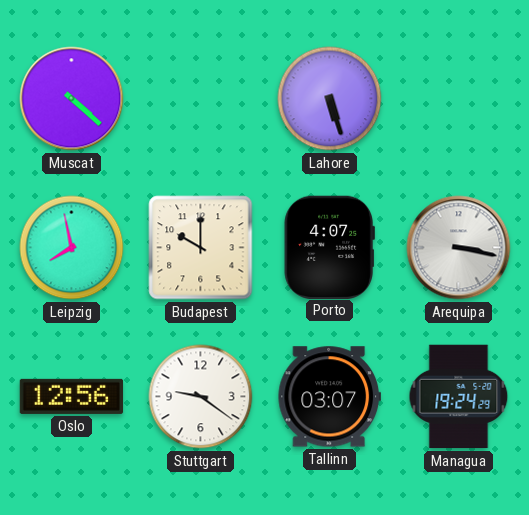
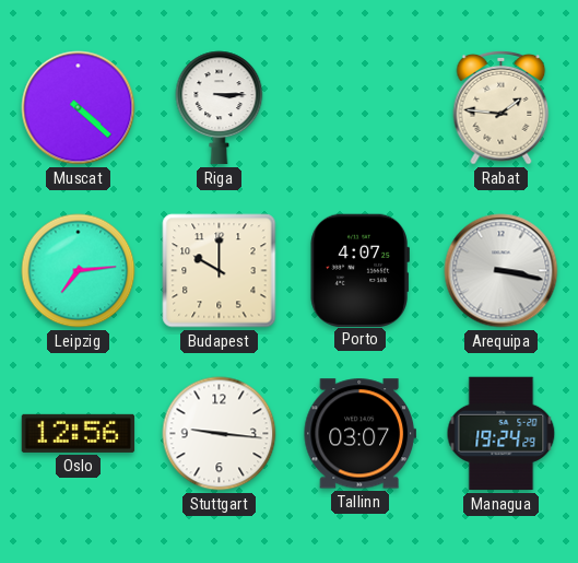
Riga: none -> 3:15
Lahore: 5:27 -> none
Rabat: none -> 1:46
Leipzig: 7:58 -> 7:14
Stuttgart: 9:21 -> 9:16
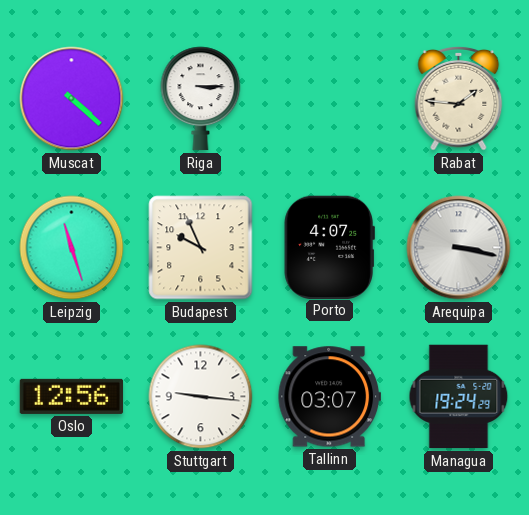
Leipzig: 7:14 -> 11:27
Budapest: 10:00 -> 9:56
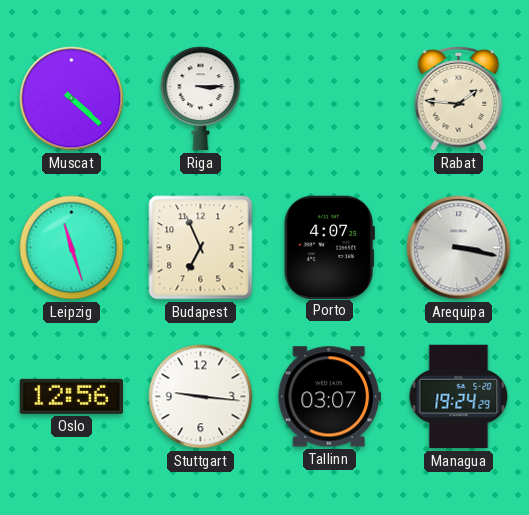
Budapest: 9:56 -> 6:56
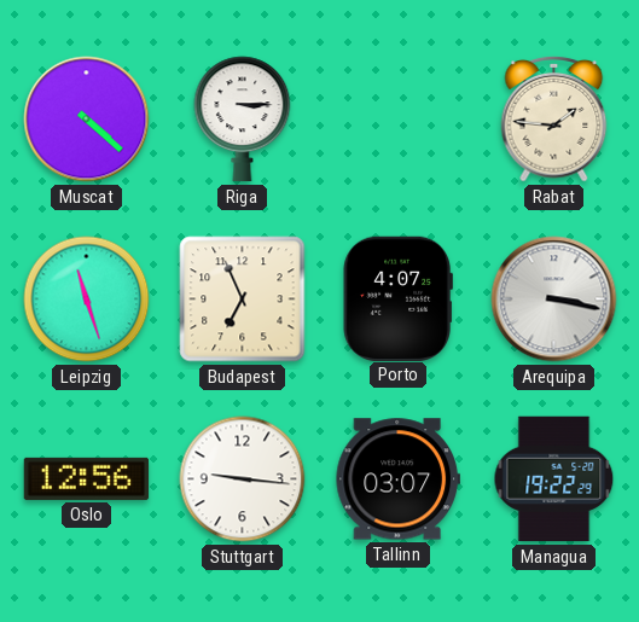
Managua: 19:24 -> 19:22
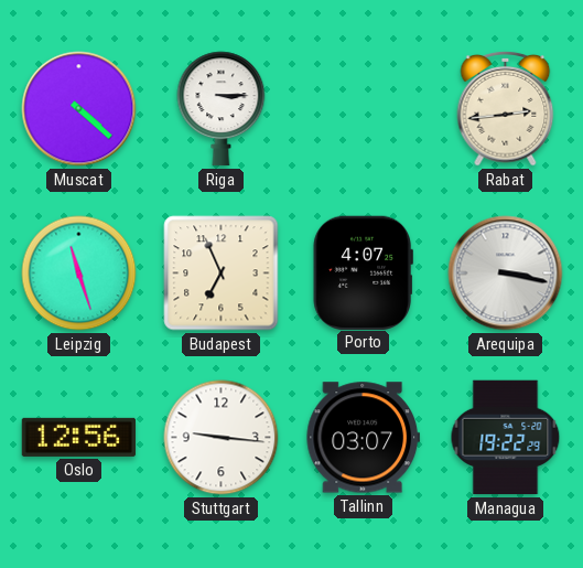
Rabat: 1:46 -> 2:44
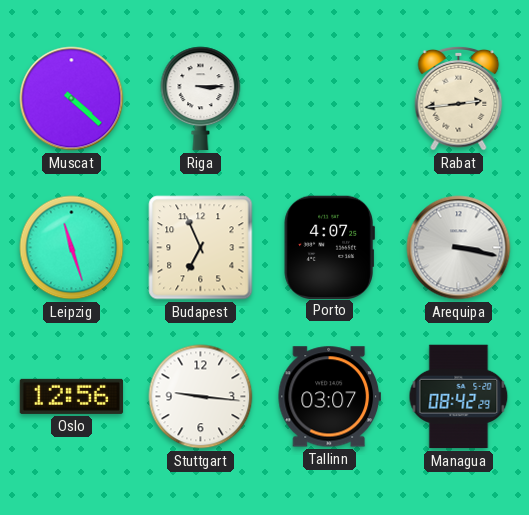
Managua: 19:22 -> 08:42
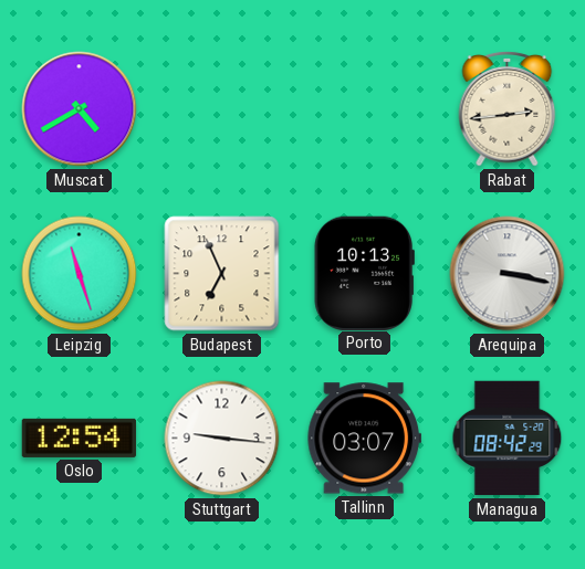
Muscat: 4:22 -> 4:40
Riga: 3:15 -> none
Porto: 4:07 -> 10:13
Oslo: 12:56 -> 12:54
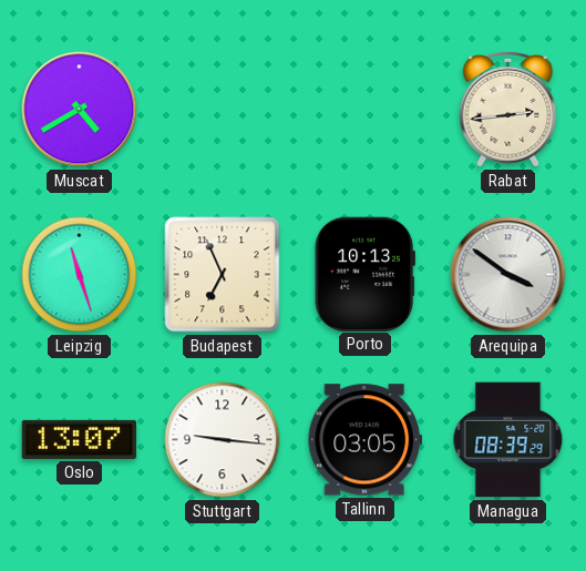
Arequipa: 3:17 -> 3:51
Oslo: 12:54 -> 13:07
Tallinn: 03:07 -> 03:05
Managua: 08:42 -> 08:39
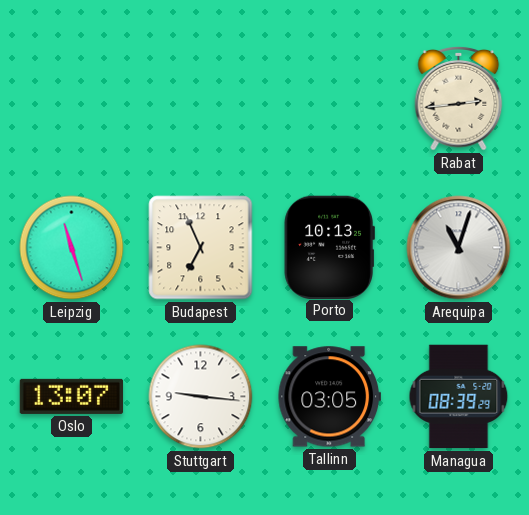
Muscat: 4:40 -> none
Arequipa: 3:51 -> 11:03
